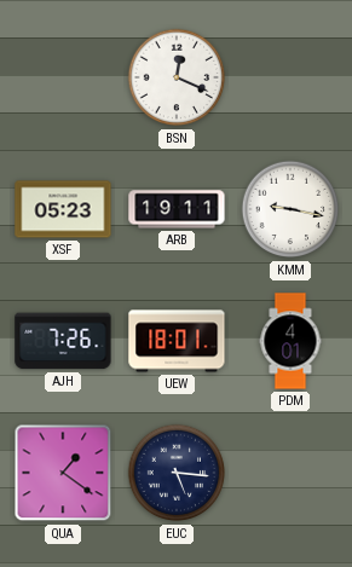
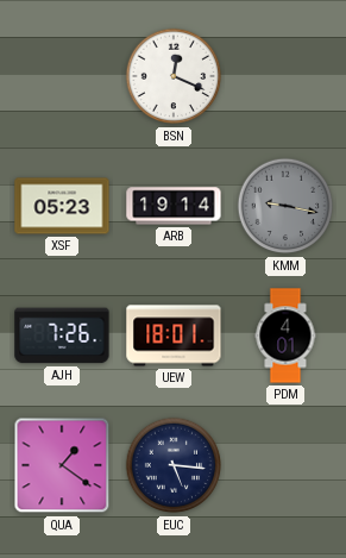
ARB: 19:11 -> 19:14
KMM dial: white -> grey
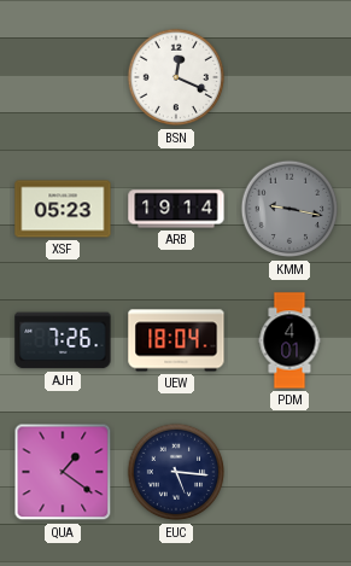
UEW: 18:01 -> 18:04
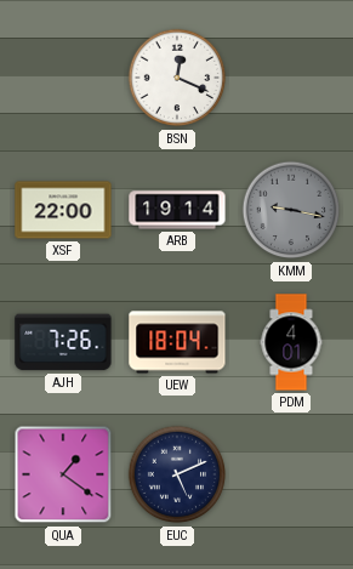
XSF: 05:23 -> 22:00
EUC: 5:16 -> 5:11
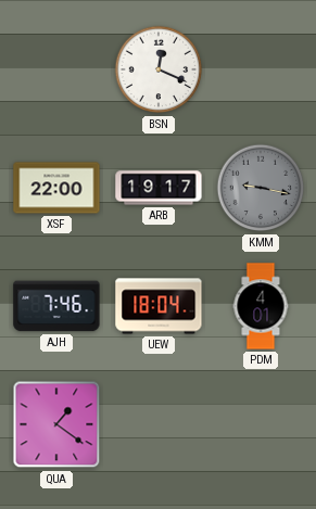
ARB: 19:14 -> 19:17
AJH: 7:26 -> 7:46
EUC: 5:11 -> none
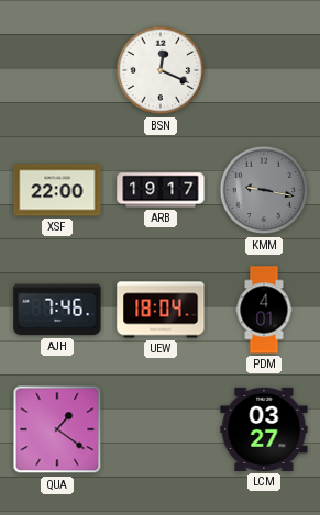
LCM: none -> 03:27
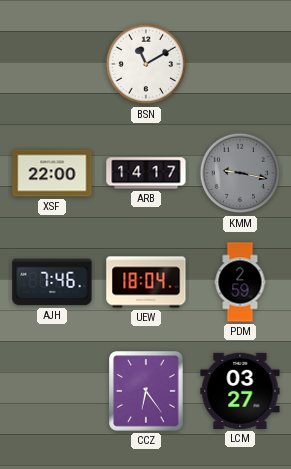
BSN: 12:19 -> 11:10
ARB: 19:17 -> 14:17
PDM: 4:01 -> 2:59
QUA: 1:21 -> none
CCZ: none -> 6:24
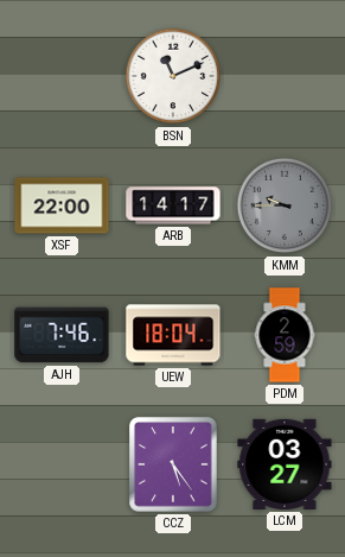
BSN: 11:10 -> 11:11
KMM: 9:17 -> 9:45
CCZ: 6:24 -> 5:24
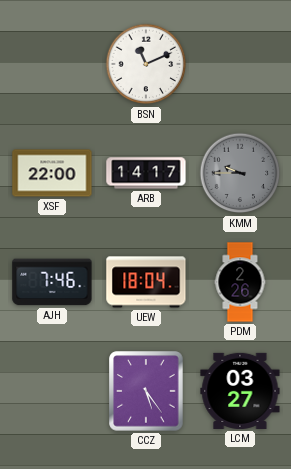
PDM: 2:59 -> 2:26
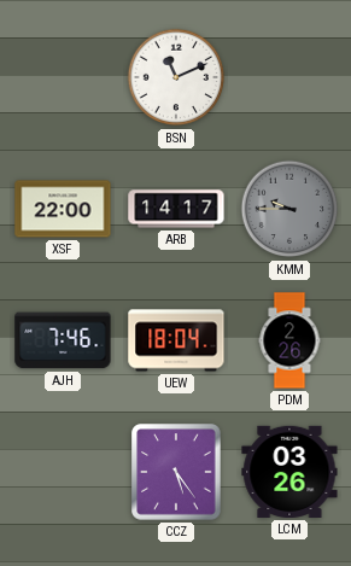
LCM: 03:27 -> 03:26
